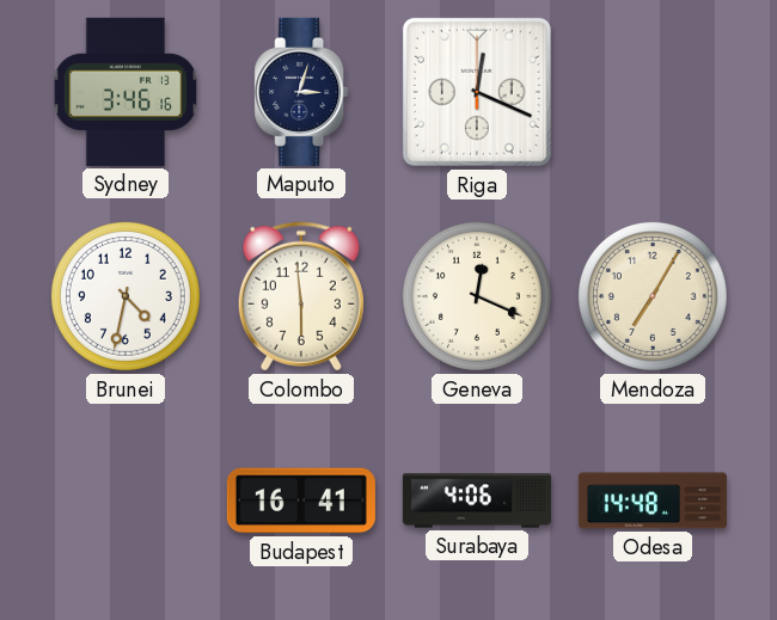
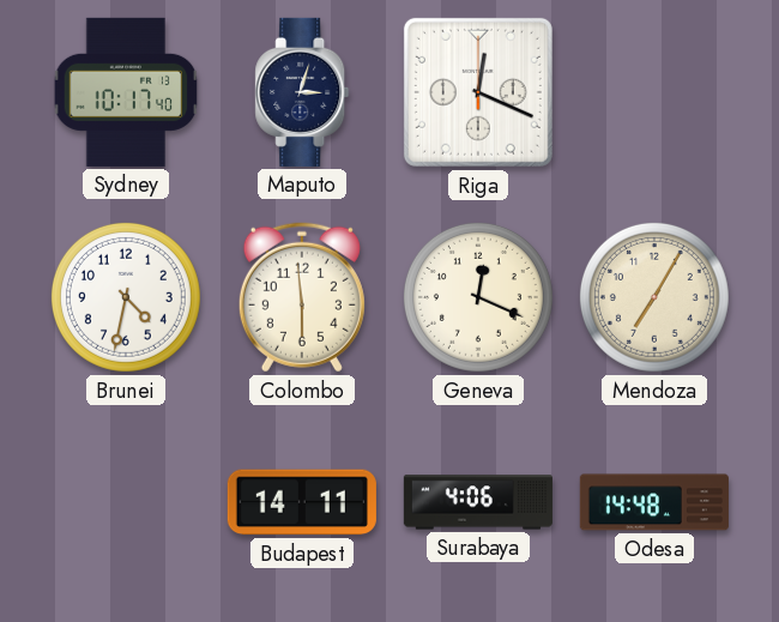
Sydney: 3:46 -> 10:17
Budapest: 16:41 -> 14:11
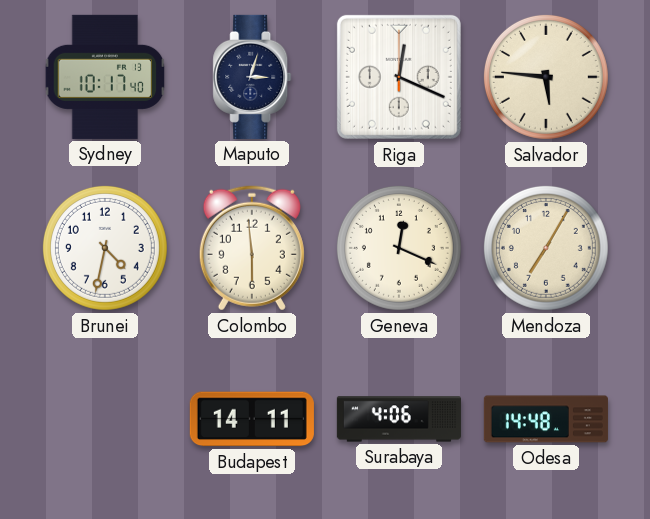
Salvador: none -> 5:46
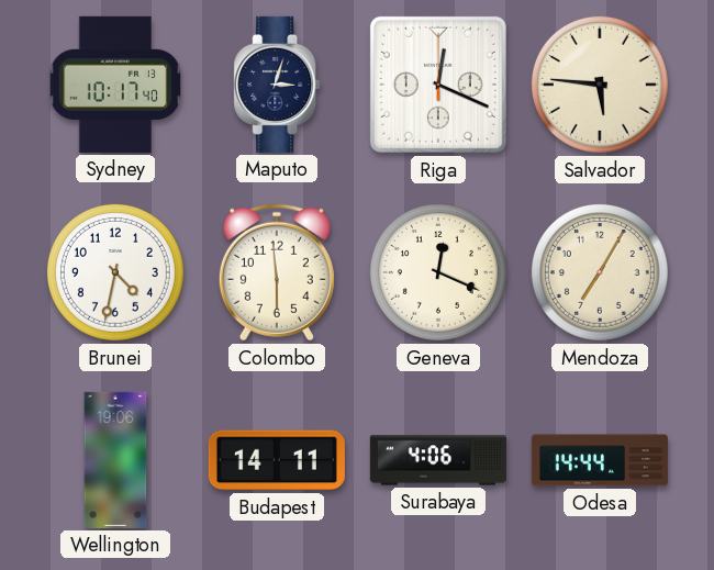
Wellington: none -> 19:06
Odesa: 14:48 -> 14:44
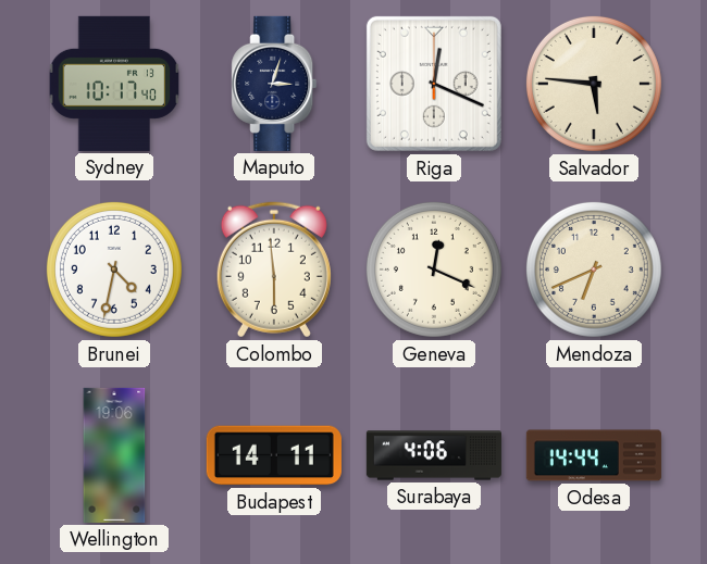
Mendoza: 7:05 -> 6:41
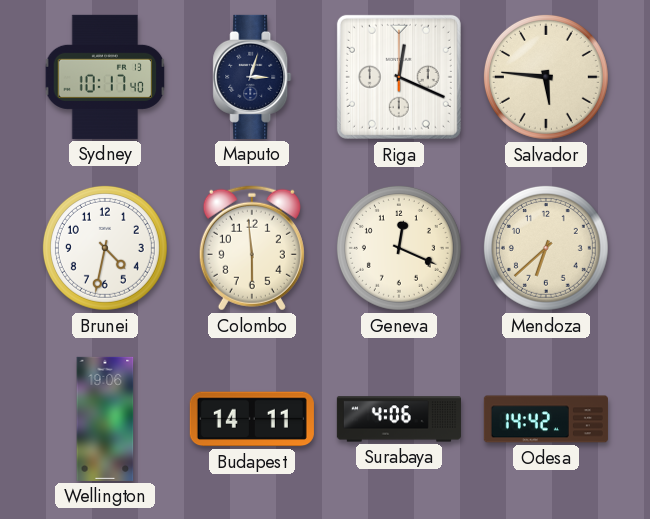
Mendoza: 6:41 -> 6:38
Odesa: 14:44 -> 14:42
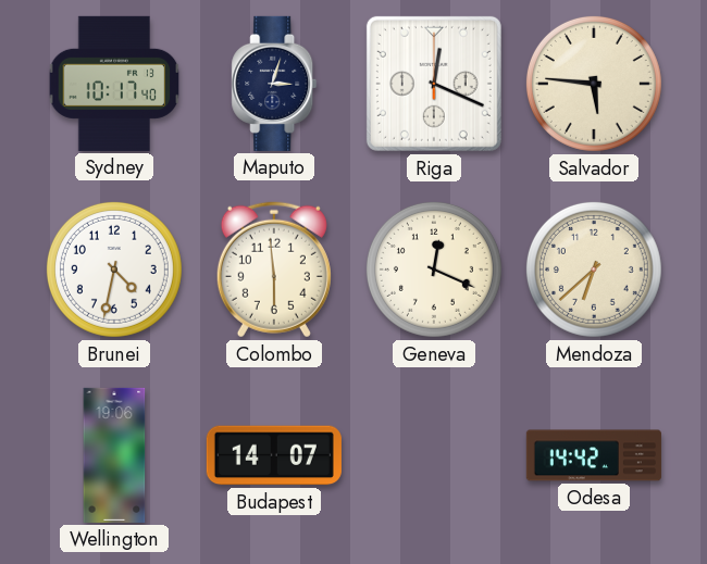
Budapest: 14:11 -> 14:07
Surabaya: 4:06 -> none
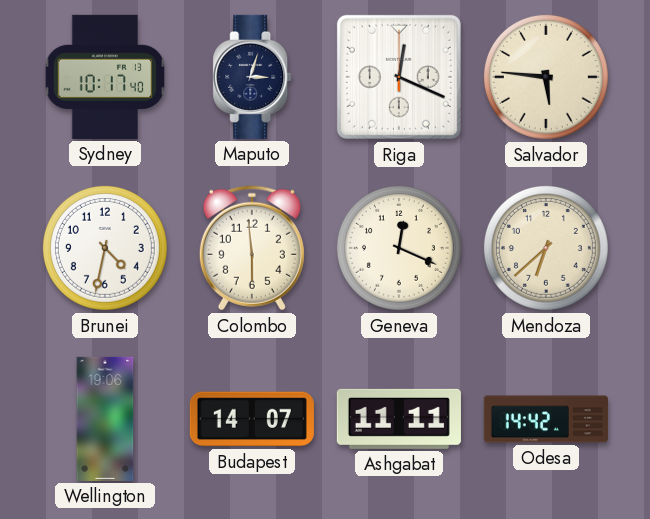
Ashgabat: none -> 11:11
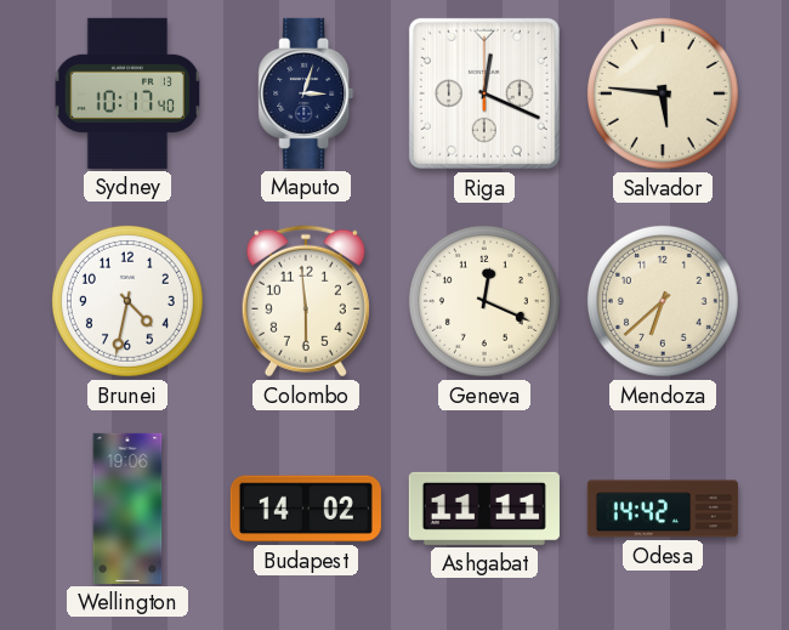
Budapest: 14:07 -> 14:02
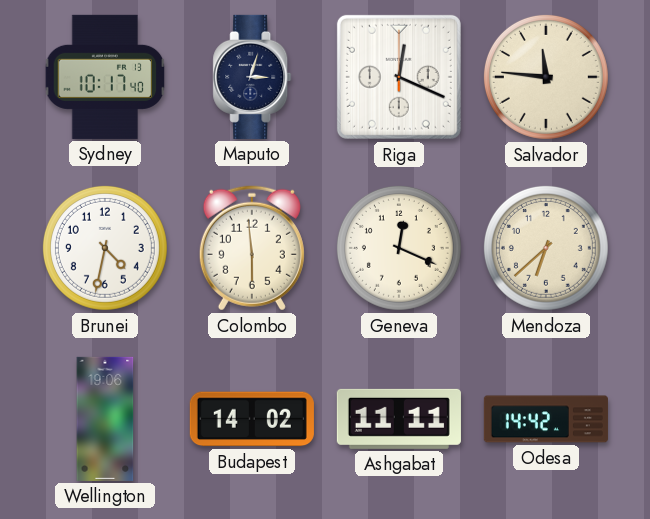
Salvador: 5:46 -> 11:46
